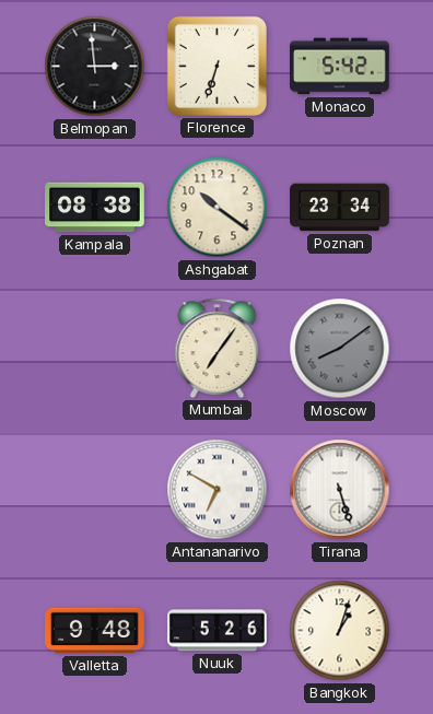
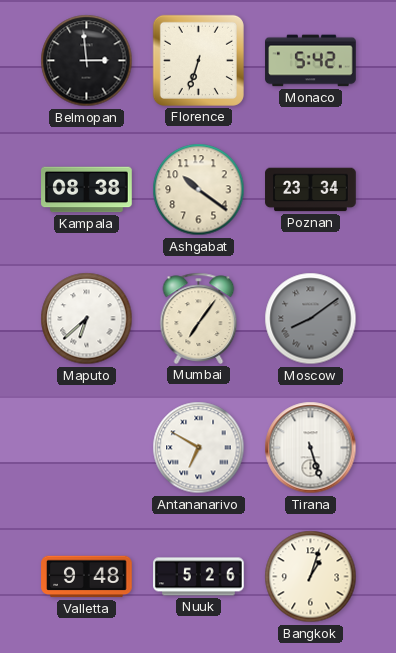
Maputo: none -> 6:38
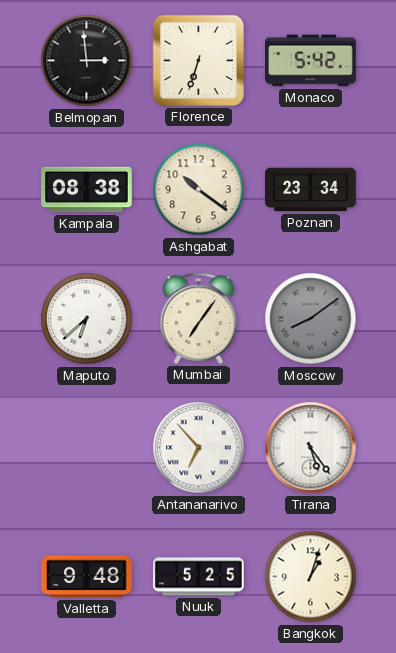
Antananarivo: 6:50 -> 6:53
Tirana: 5:27 -> 5:24
Nuuk: 5:26 -> 5:25
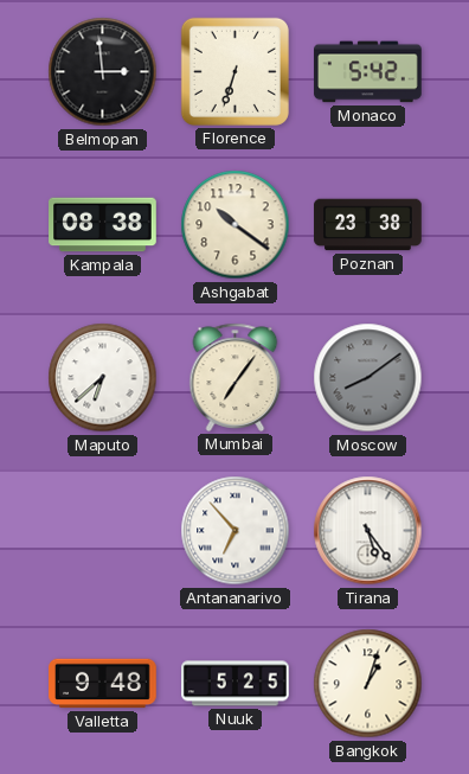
Poznan: 23:34 -> 23:38
